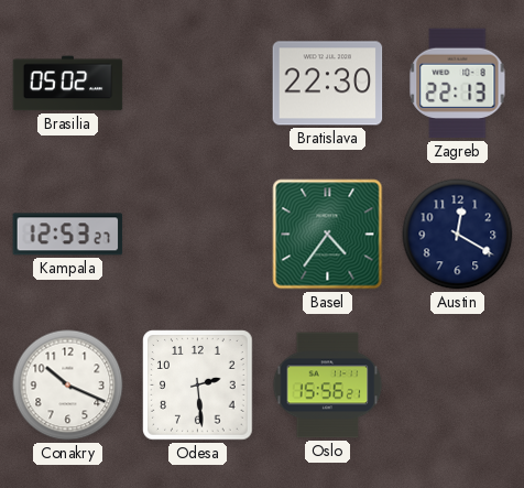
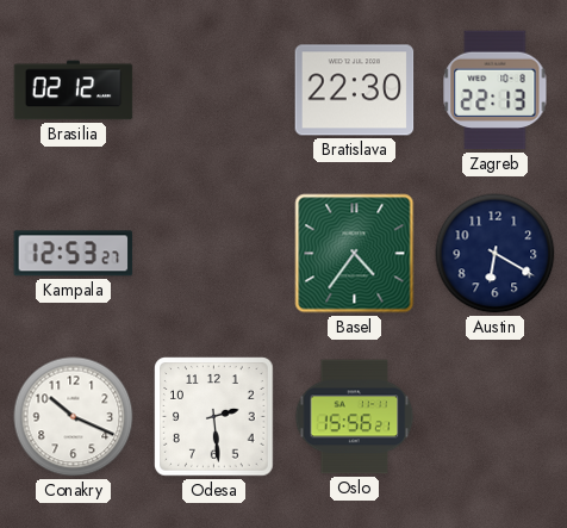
Brasilia: 05:02 -> 02:12
Austin: 12:20 -> 6:20
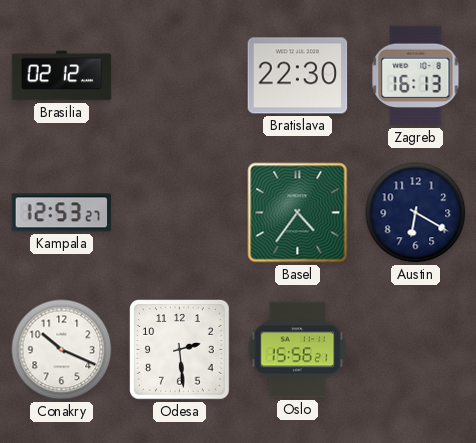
Zagreb: 22:13 -> 16:13
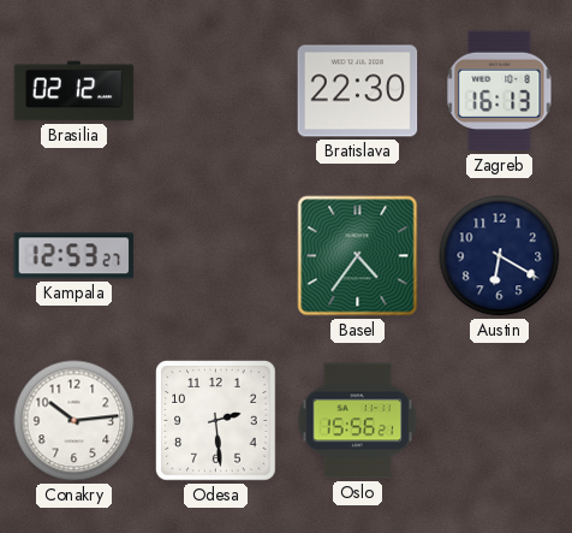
Conakry: 10:19 -> 10:14
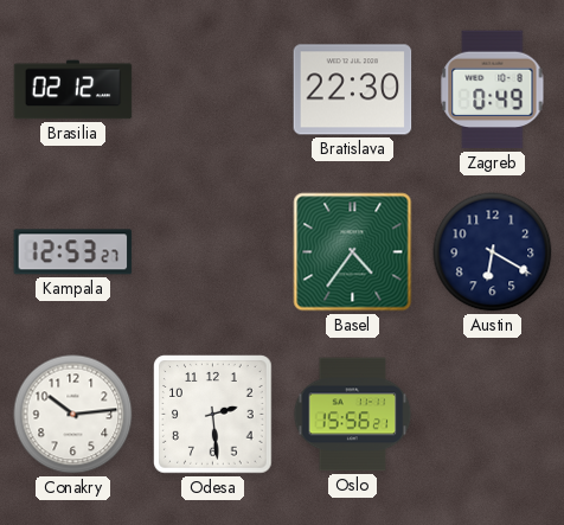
Zagreb: 16:13 -> 0:49
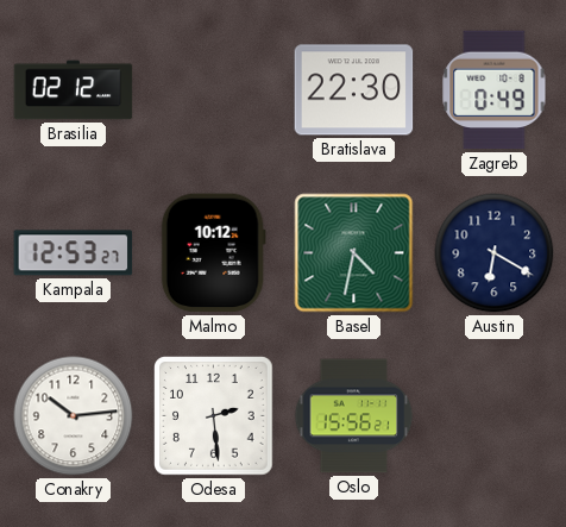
Malmo: none -> 10:12
Basel: 4:36 -> 4:32
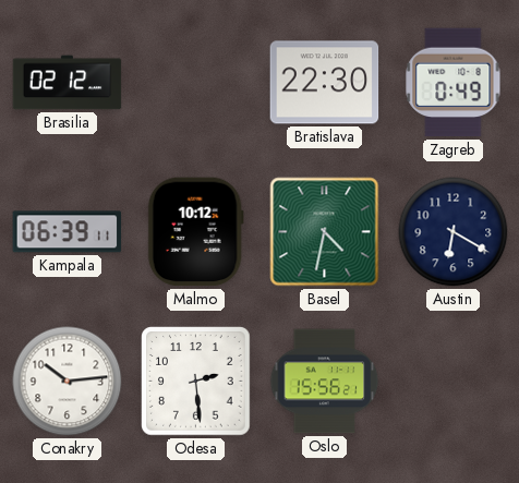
Kampala: 12:53 -> 06:39
